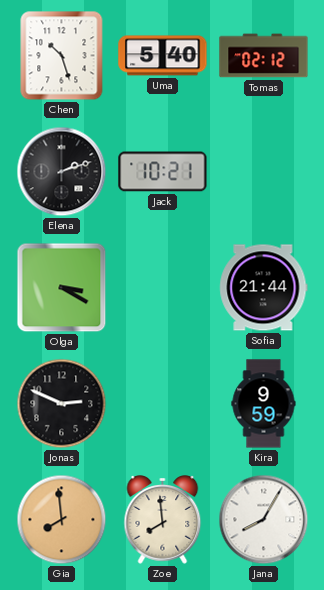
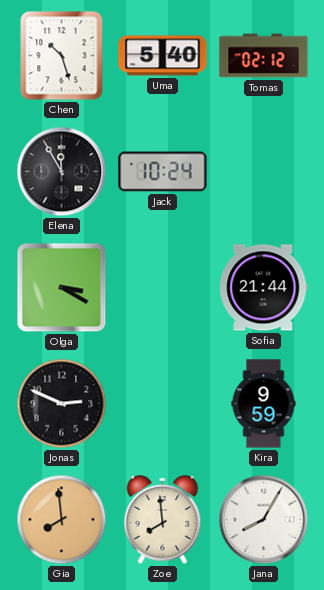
Elena: 2:12 -> 11:55
Jack: 10:21 -> 10:24
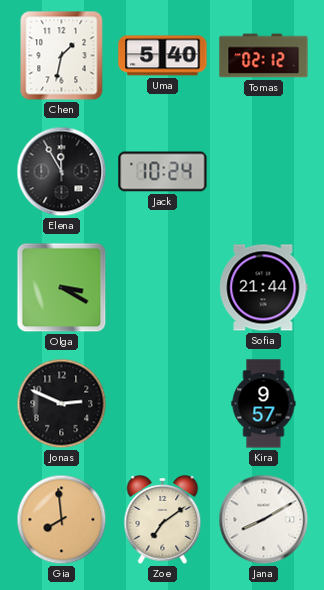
Chen: 10:27 -> 1:32
Kira: 9:59 -> 9:57
Zoe: 7:59 -> 7:09
Jana: 8:05 -> 8:10
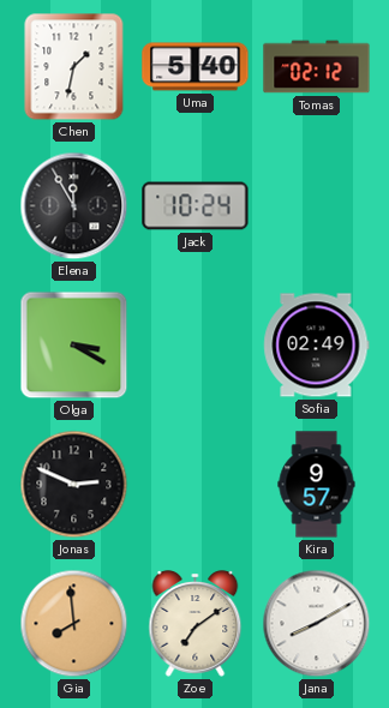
Sofia: 21:44 -> 02:49
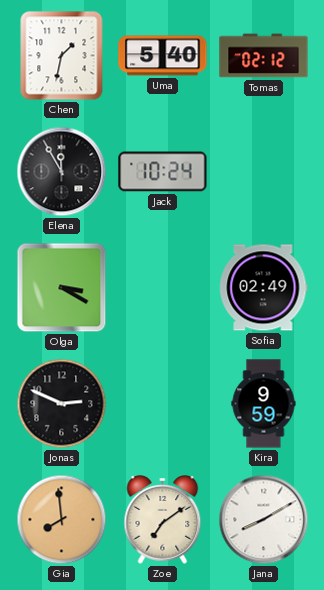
Kira: 9:57 -> 9:59
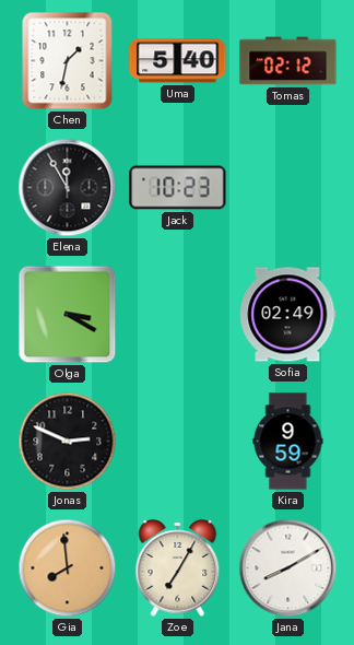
Jack: 10:24 -> 10:23
Zoe: 7:09 -> 7:05
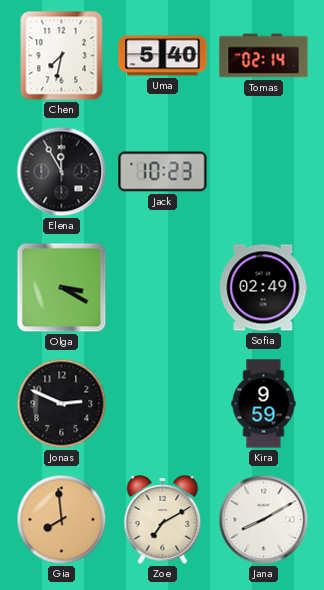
Chen: 1:32 -> 7:32
Tomas: 02:12 -> 02:14
Zoe: 7:05 -> 7:10
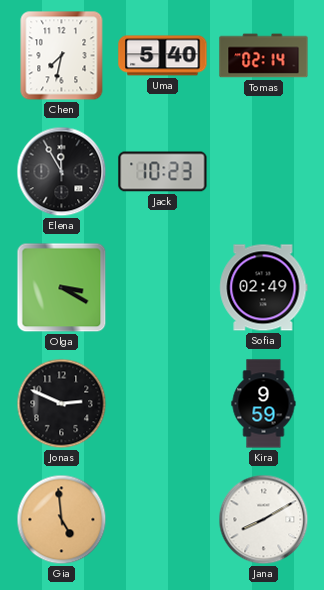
Gia: 7:59 -> 4:59
Zoe: 7:10 -> none
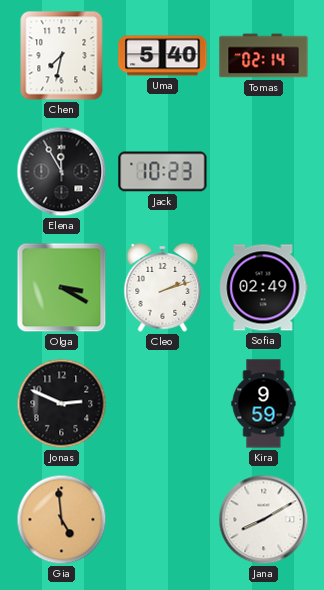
Cleo: none -> 2:12
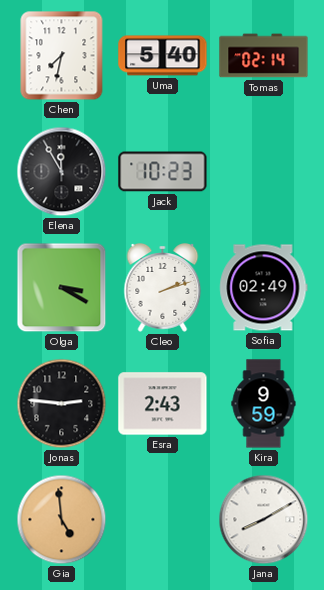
Jonas: 2:49 -> 2:46
Esra: none -> 2:43
